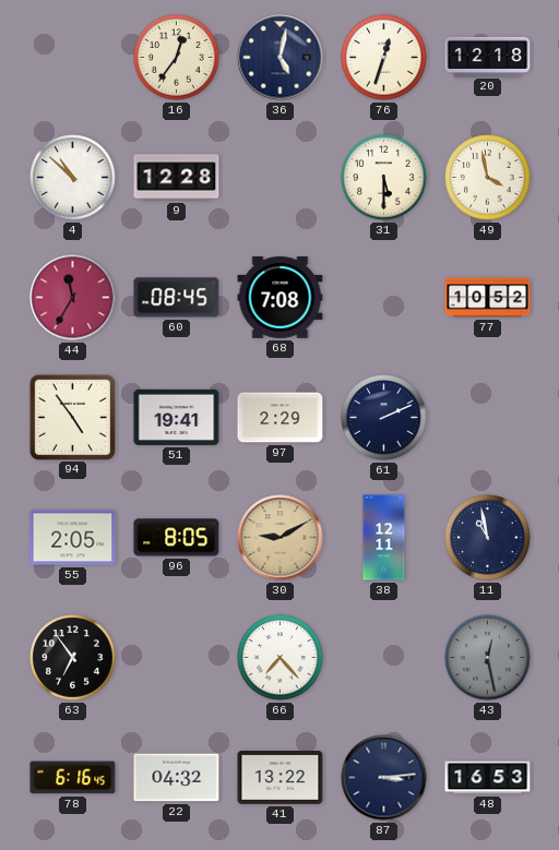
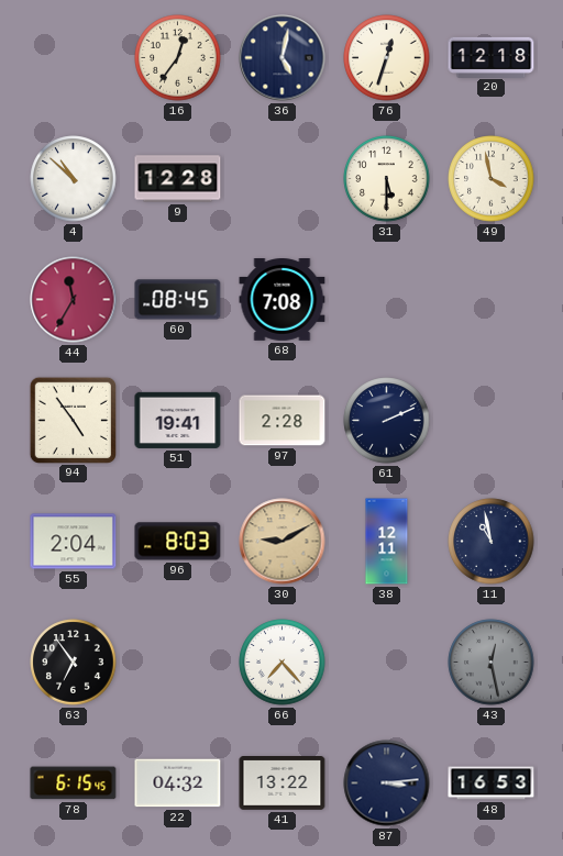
77: 10:52 -> none
97: 2:29 -> 2:28
55: 2:05 -> 2:04
96: 8:05 -> 8:03
78: 6:16 -> 6:15
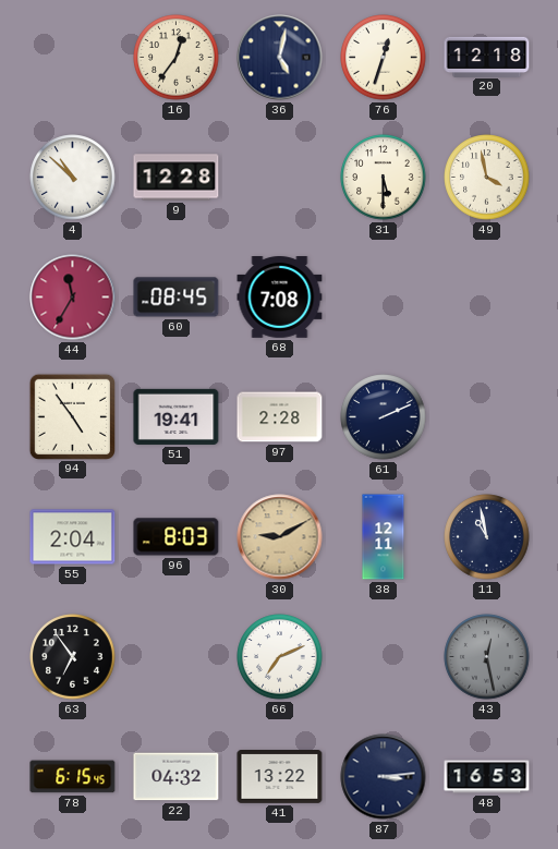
66: 7:23 -> 7:11
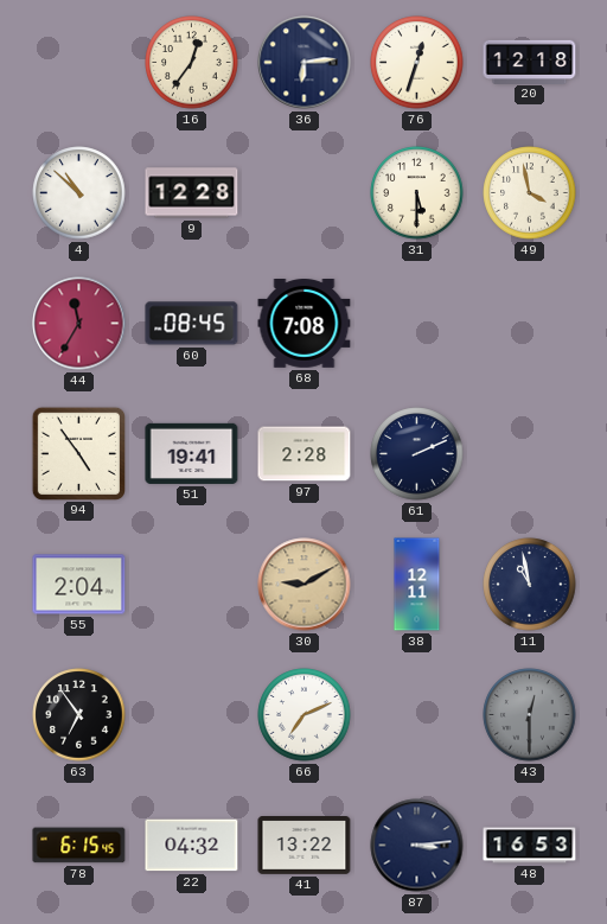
36: 5:02 -> 6:14
96: 8:03 -> none
43: 12:28 -> 12:30
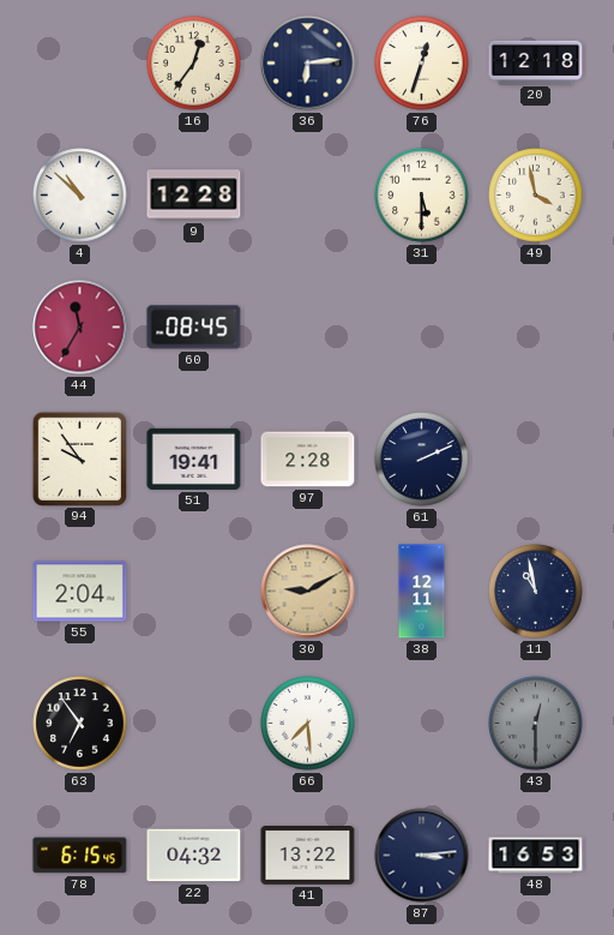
68: 7:08 -> none
94: 4:54 -> 9:54
66: 7:11 -> 7:29
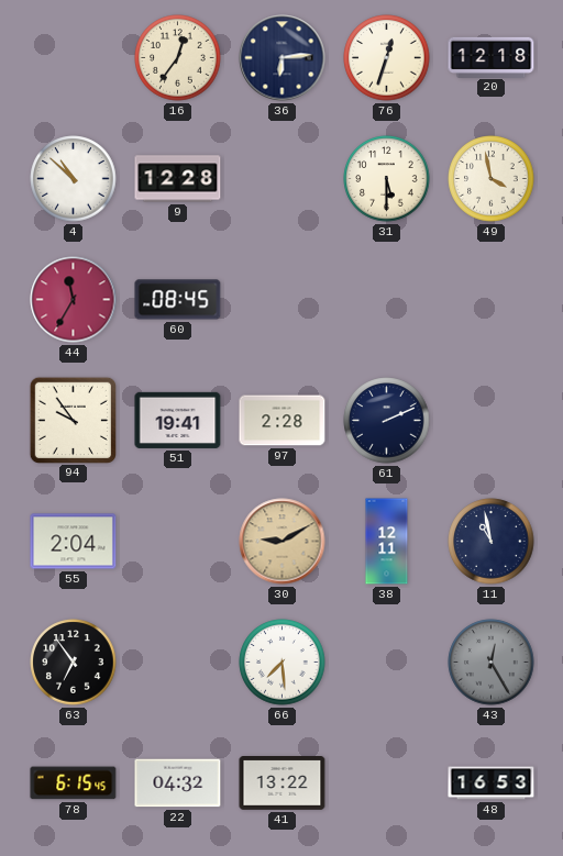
43: 12:30 -> 12:25
87: 3:14 -> none
